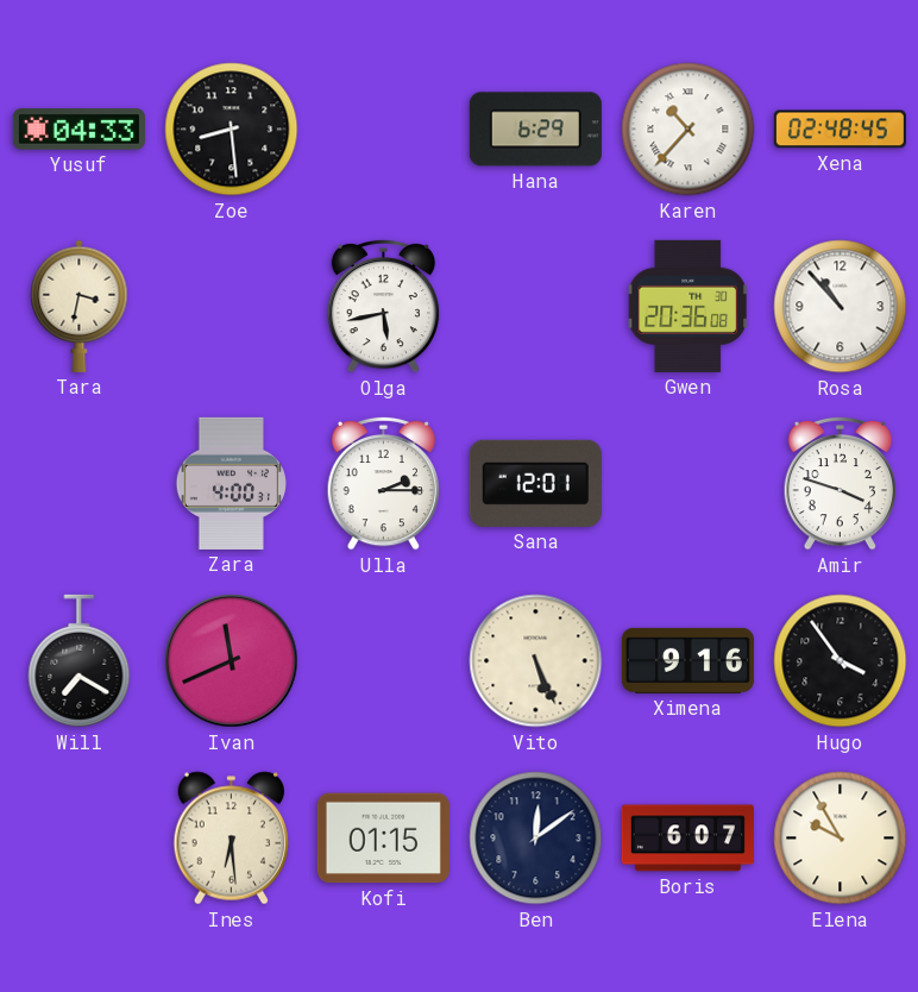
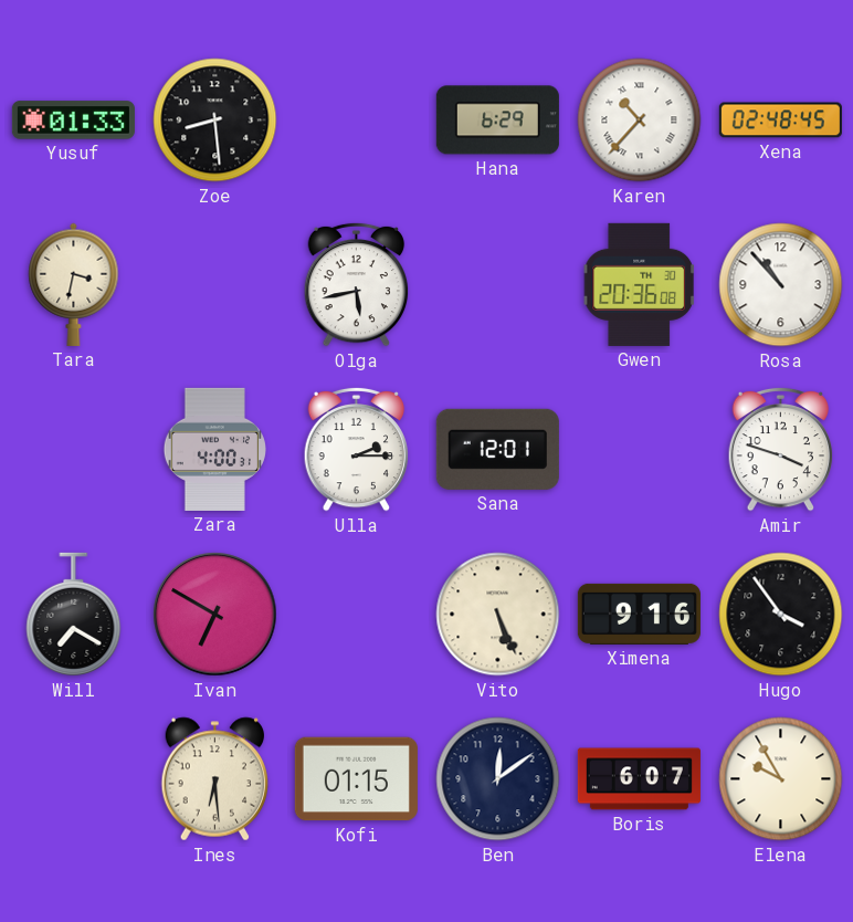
Yusuf: 04:33 -> 01:33
Ivan: 11:41 -> 6:50
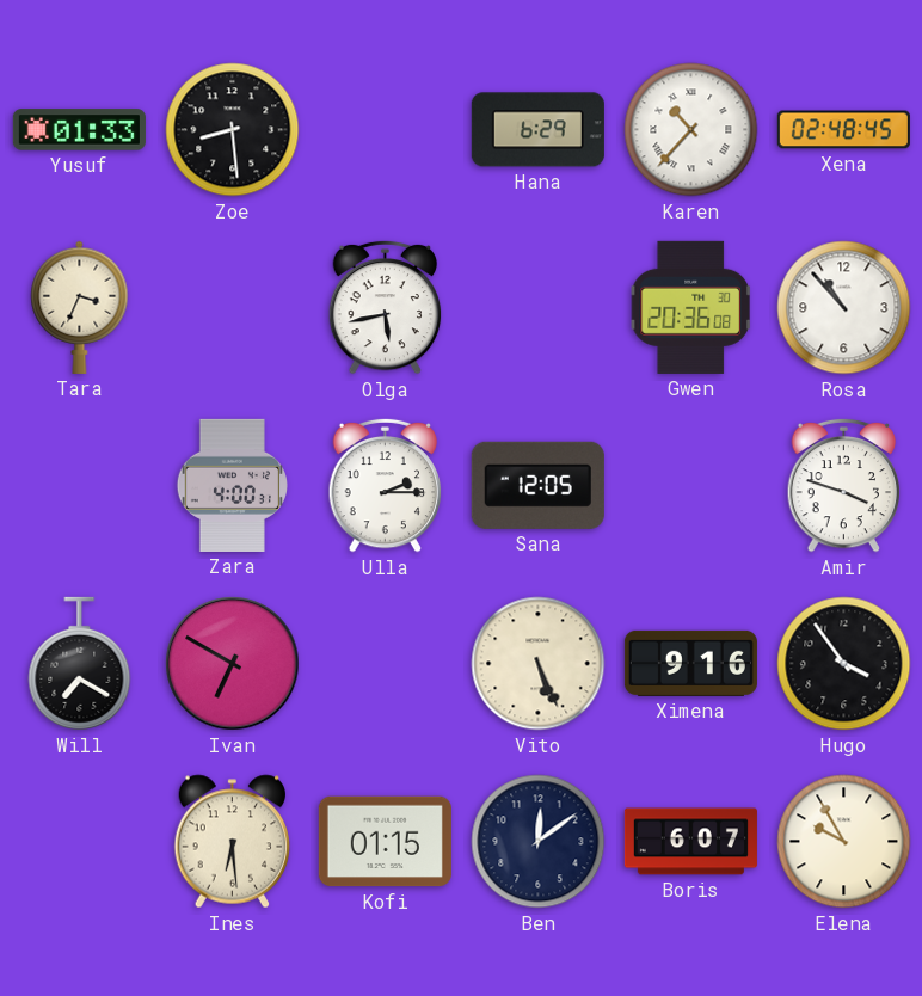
Tara: 3:32 -> 3:34
Sana: 12:01 -> 12:05
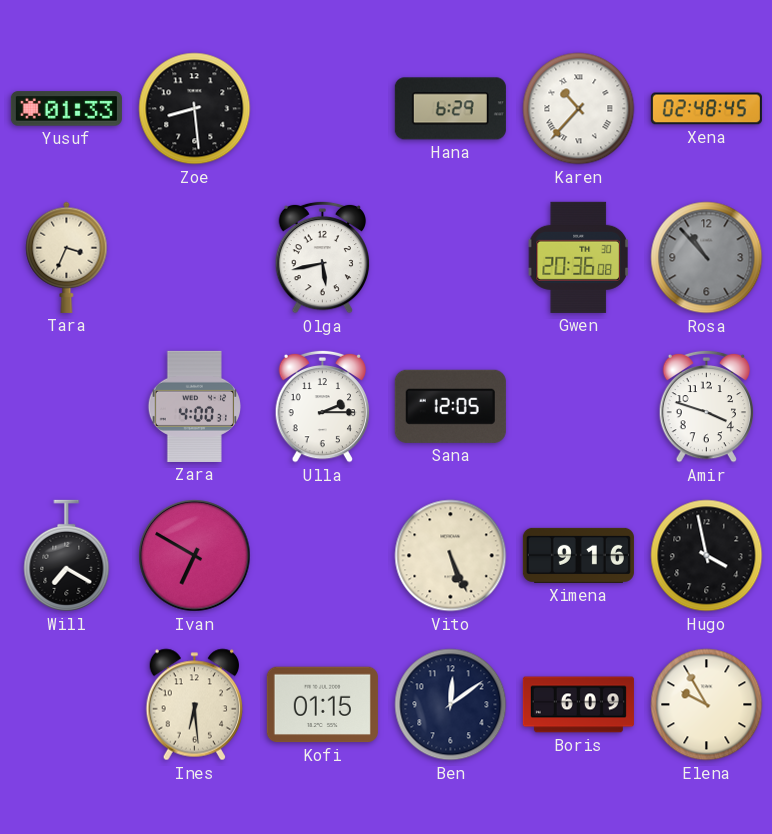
Rosa dial: white -> grey
Hugo: 3:54 -> 3:58
Boris: 6:07 -> 6:09
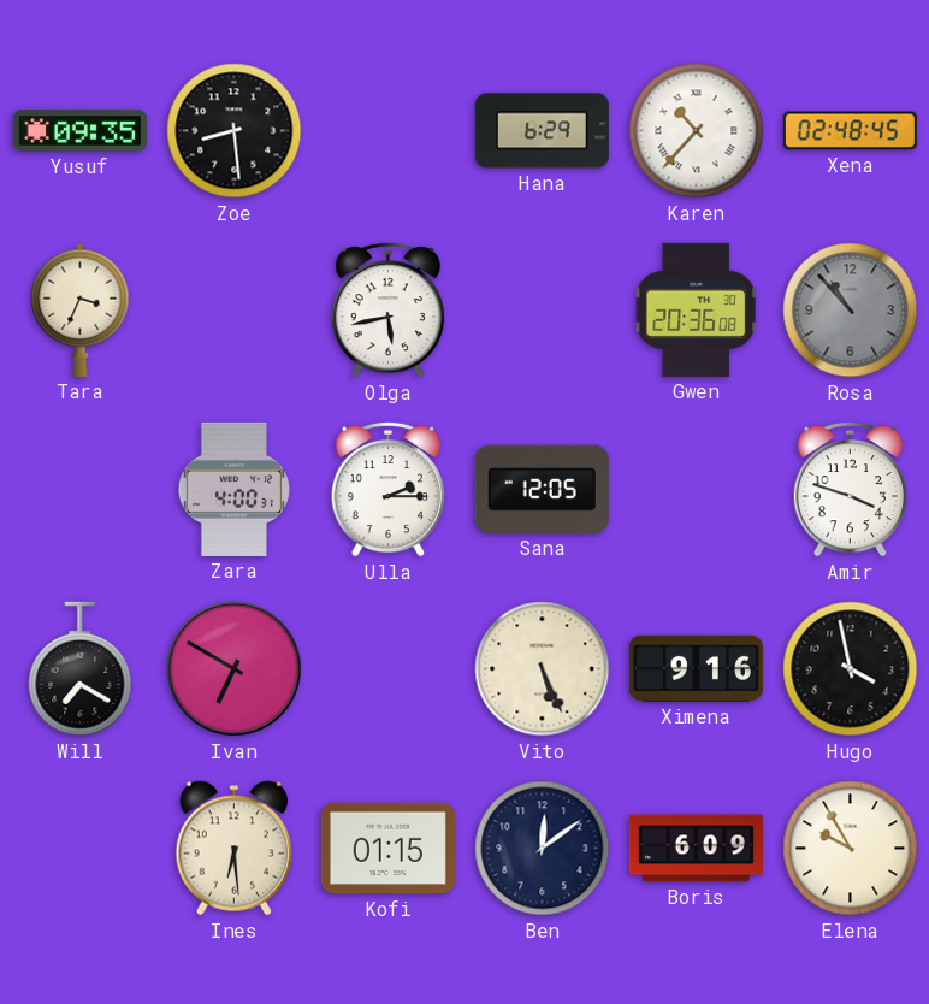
Yusuf: 01:33 -> 09:35
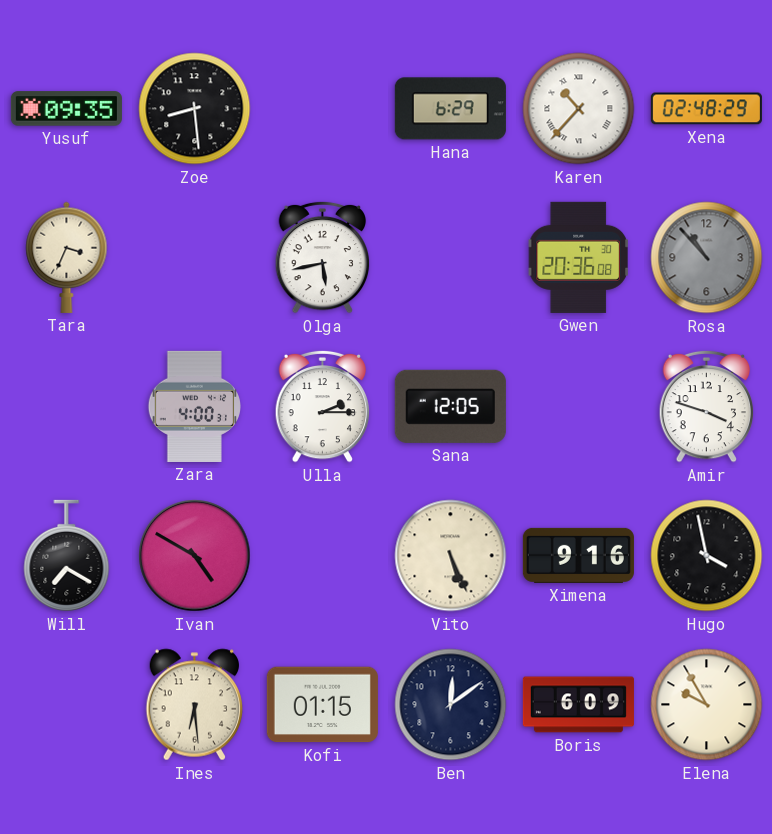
Xena: 02:48:45 -> 02:48:29
Ivan: 6:50 -> 4:50
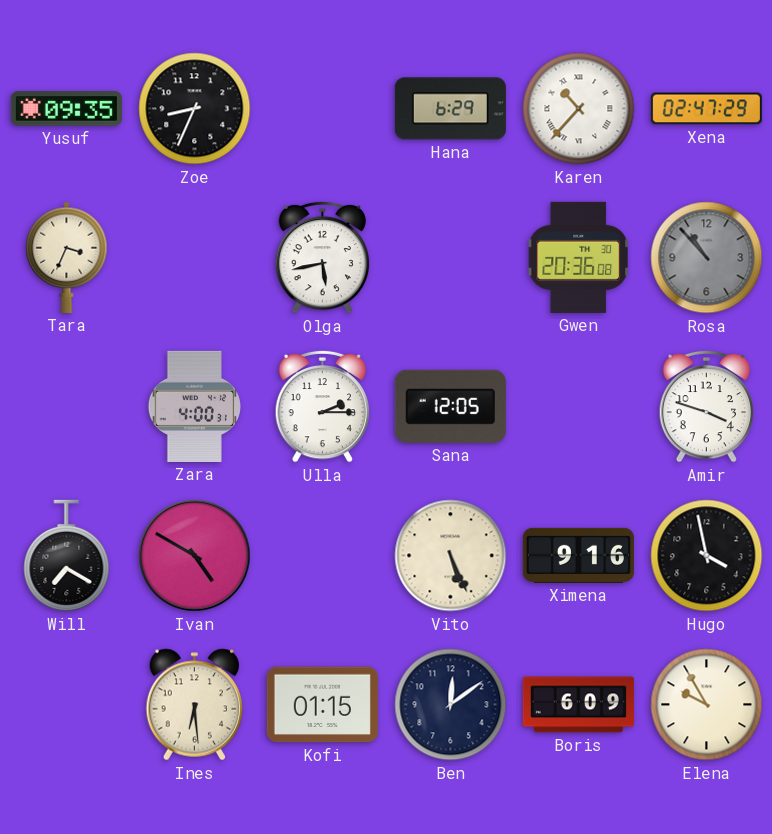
Zoe: 8:29 -> 8:34
Xena: 02:48 -> 02:47
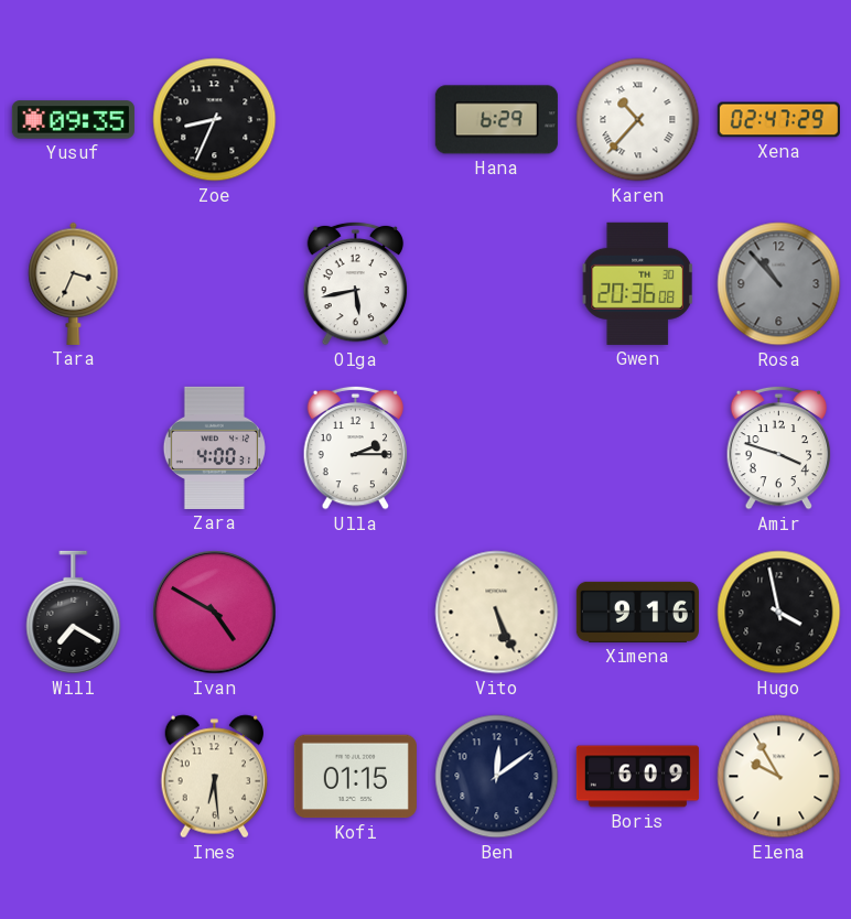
Sana: 12:05 -> none
